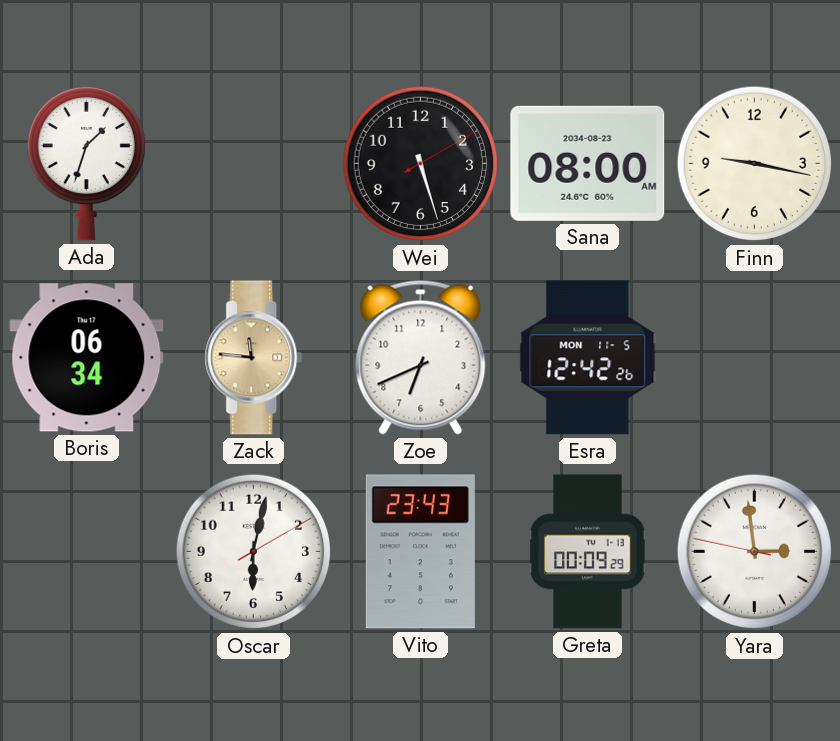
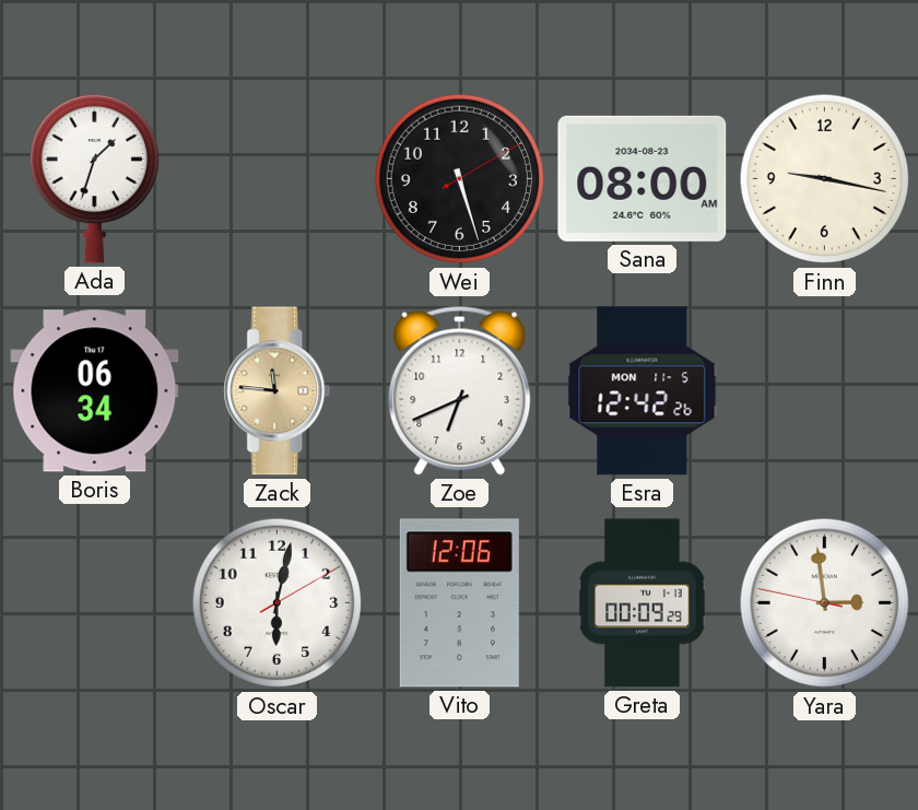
Vito: 23:43 -> 12:06
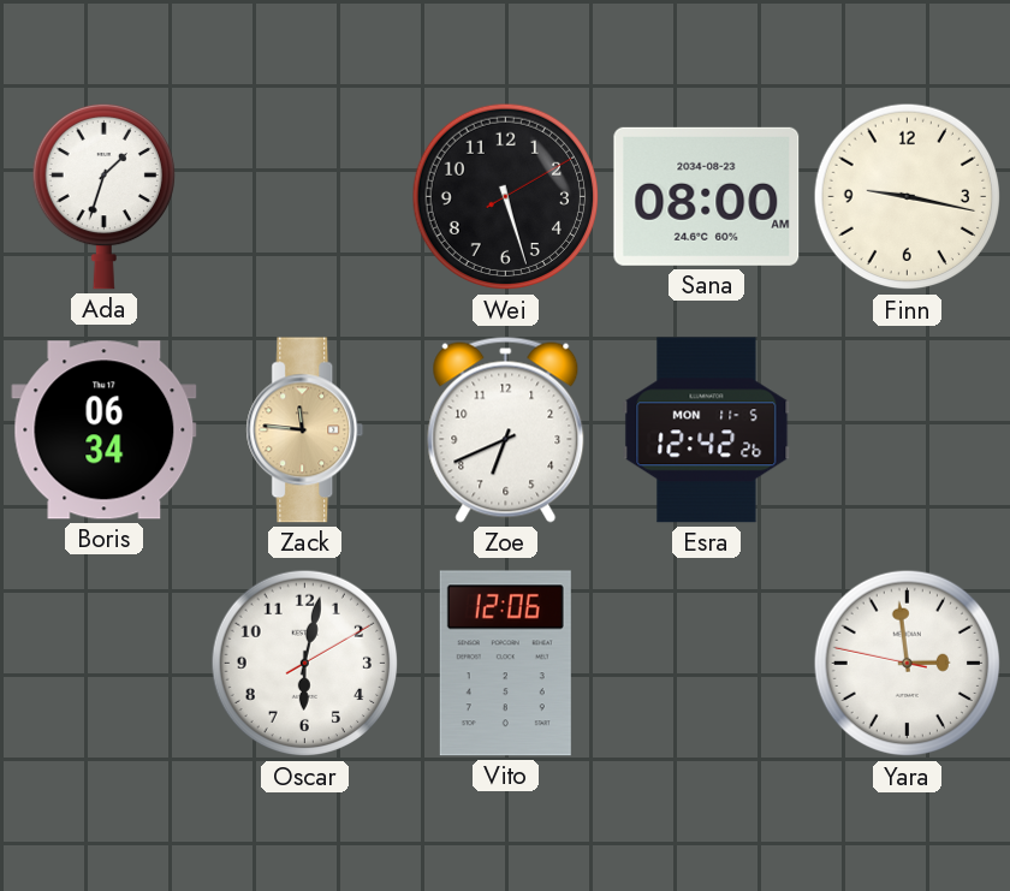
Greta: 00:09 -> none
